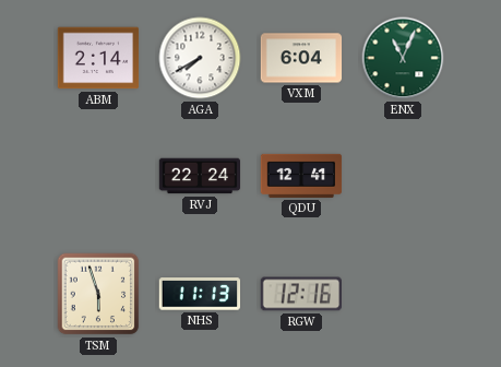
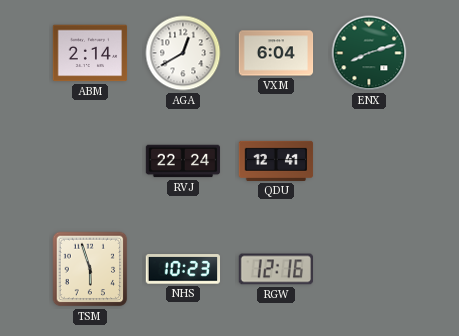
AGA: 7:40 -> 12:40
ENX: 11:04 -> 8:12
NHS: 11:13 -> 10:23
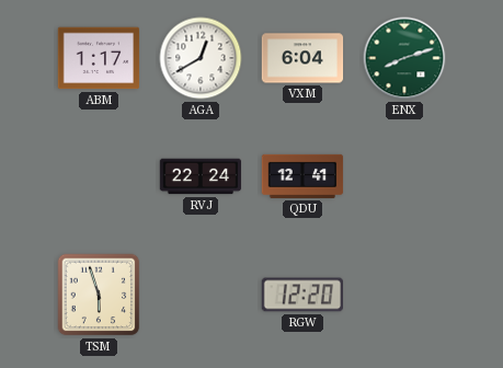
ABM: 2:14 -> 1:17
NHS: 10:23 -> none
RGW: 12:16 -> 12:20
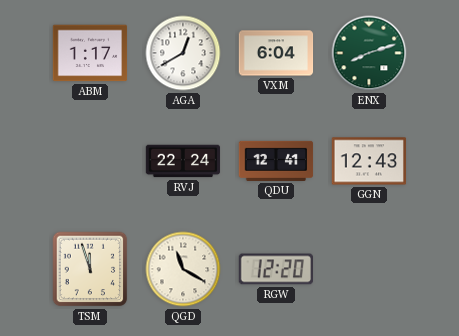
GGN: none -> 12:43
TSM: 5:57 -> 11:57
QGD: none -> 11:20
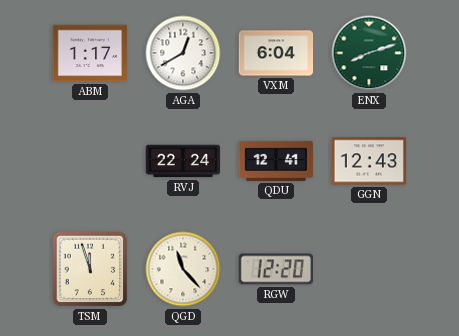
QGD: 11:20 -> 11:23
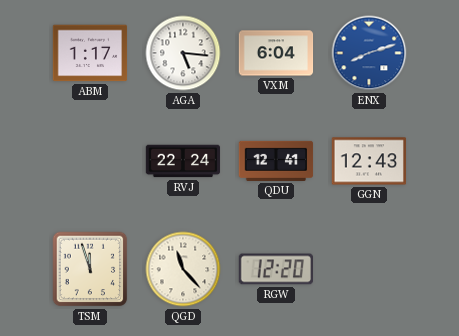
AGA: 12:40 -> 5:16
ENX dial: green -> blue
